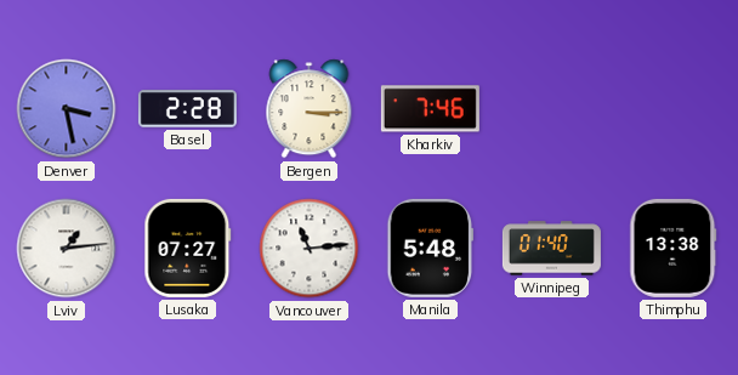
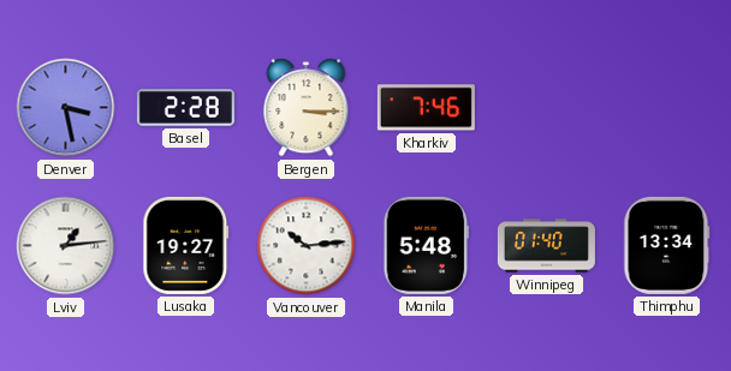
Lusaka: 07:27 -> 19:27
Vancouver: 11:14 -> 10:14
Thimphu: 13:38 -> 13:34
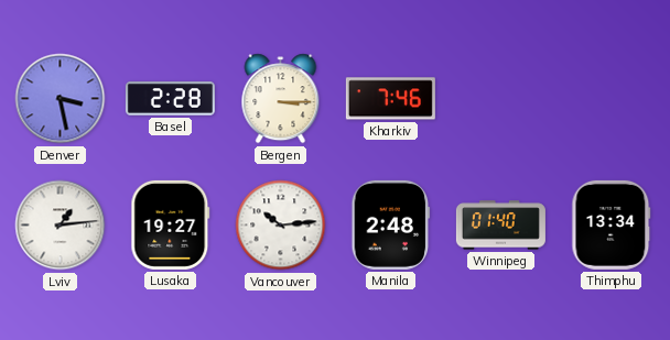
Manila: 5:48 -> 2:48
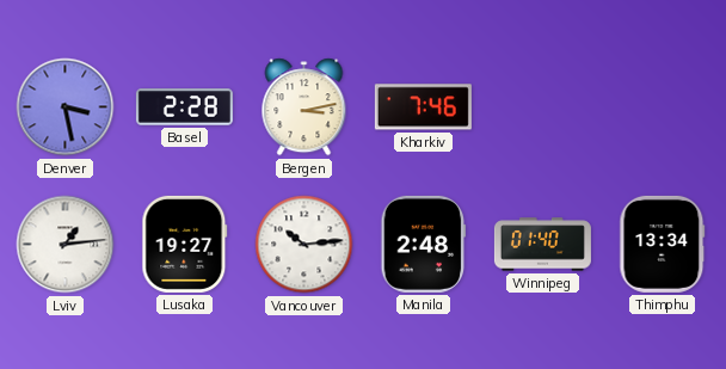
Bergen: 3:15 -> 3:13
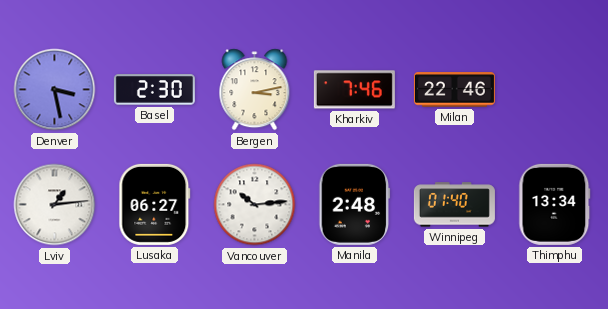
Basel: 2:28 -> 2:30
Milan: none -> 22:46
Lusaka: 19:27 -> 06:27
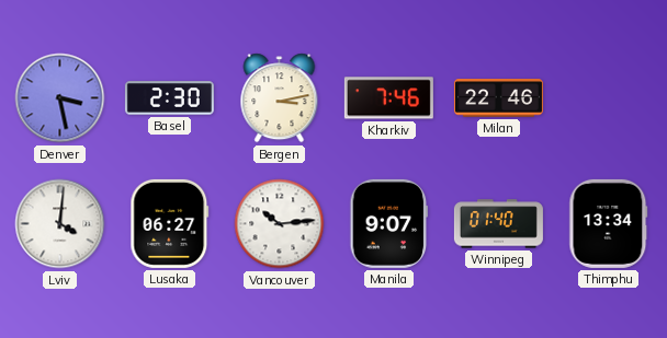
Lviv: 1:14 -> 4:01
Manila: 2:48 -> 9:07
